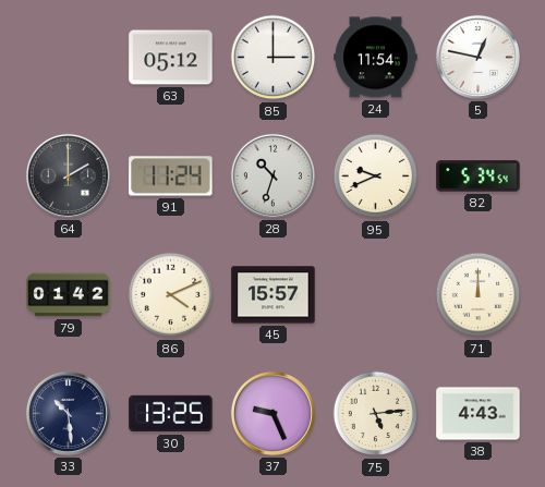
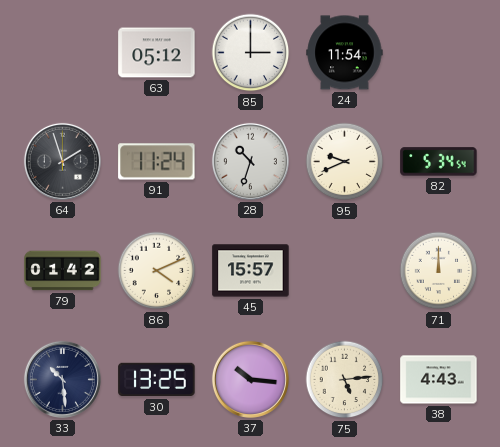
5: 12:47 -> none
64: 2:00 -> 1:57
37: 9:26 -> 10:16
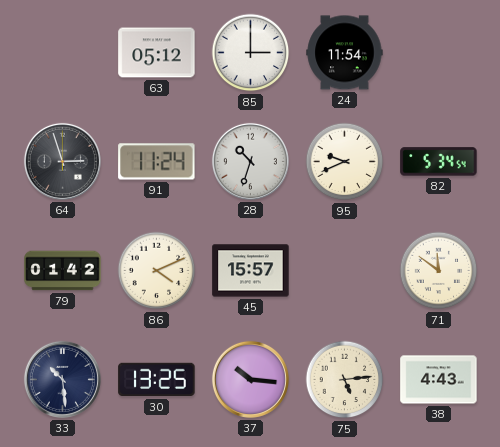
64: 1:57 -> 2:57
71: 12:00 -> 11:51
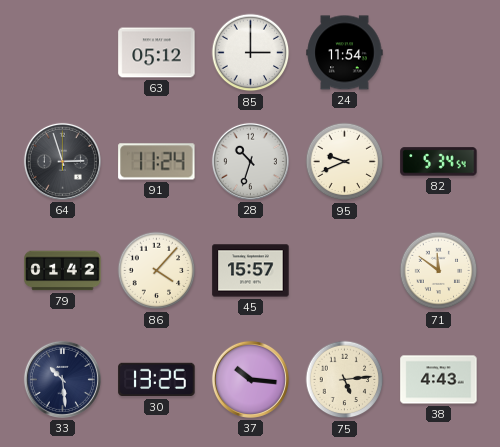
86: 4:11 -> 4:07
